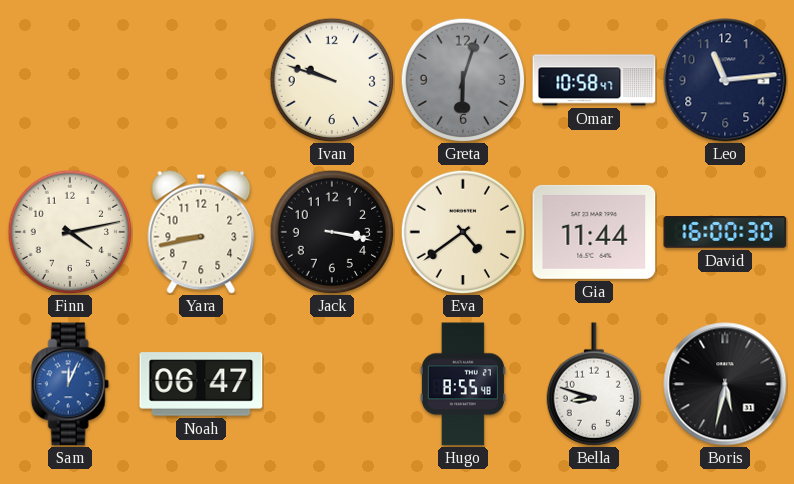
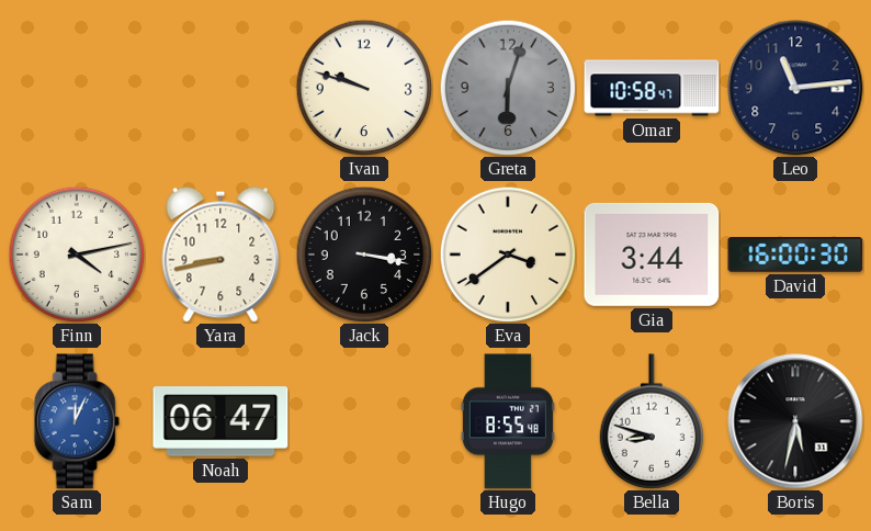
Eva: 4:39 -> 3:39
Gia: 11:44 -> 3:44
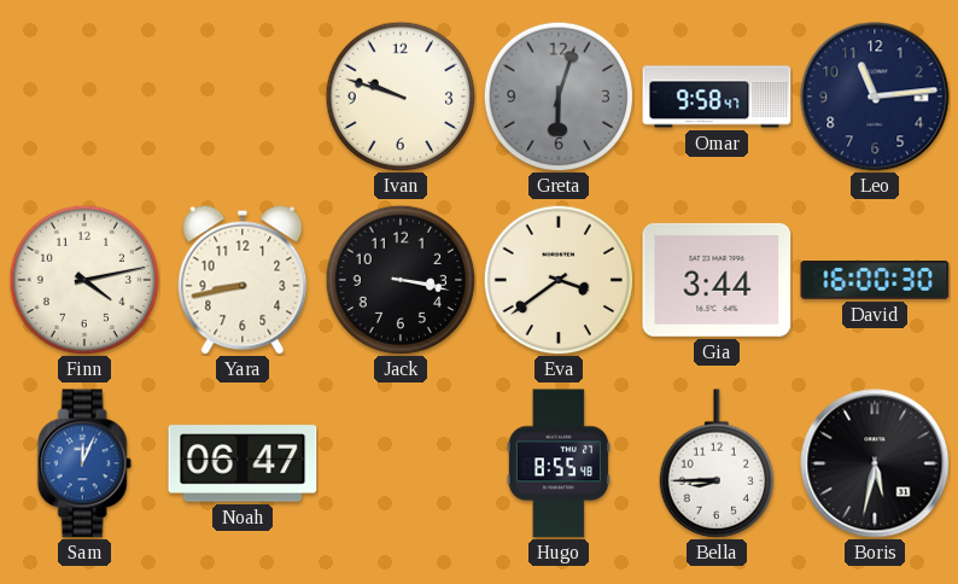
Omar: 10:58 -> 9:58
Bella: 8:48 -> 8:45
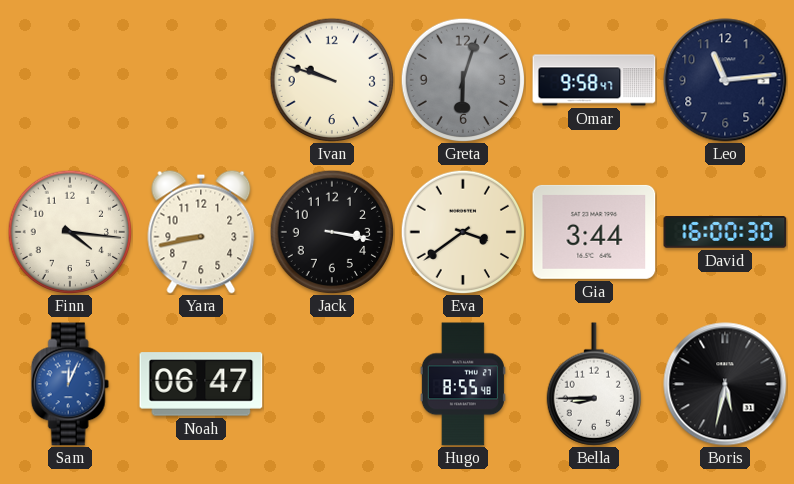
Finn: 4:13 -> 4:16
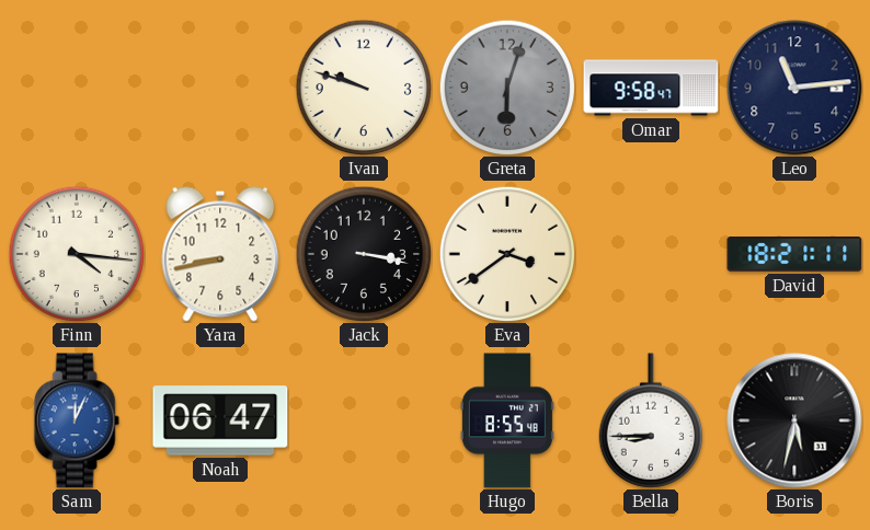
Gia: 3:44 -> none
David: 16:00 -> 18:21
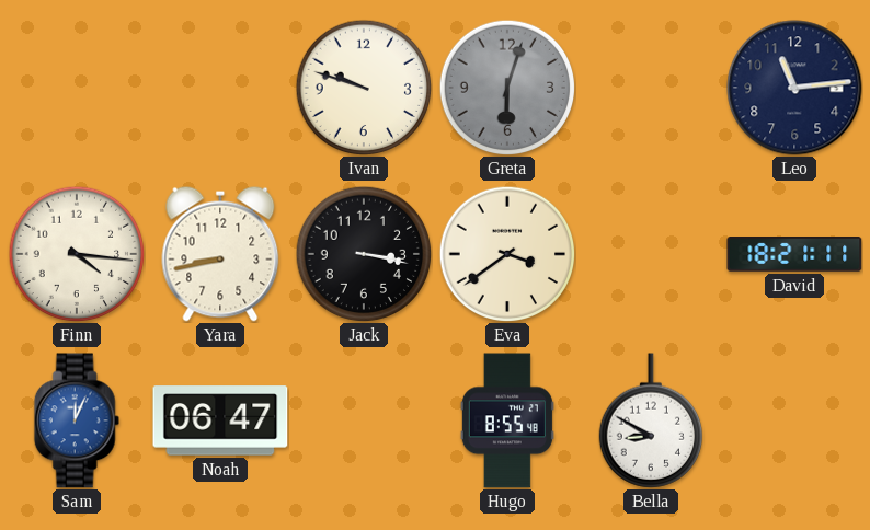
Omar: 9:58 -> none
Bella: 8:45 -> 8:50
Boris: 5:32 -> none
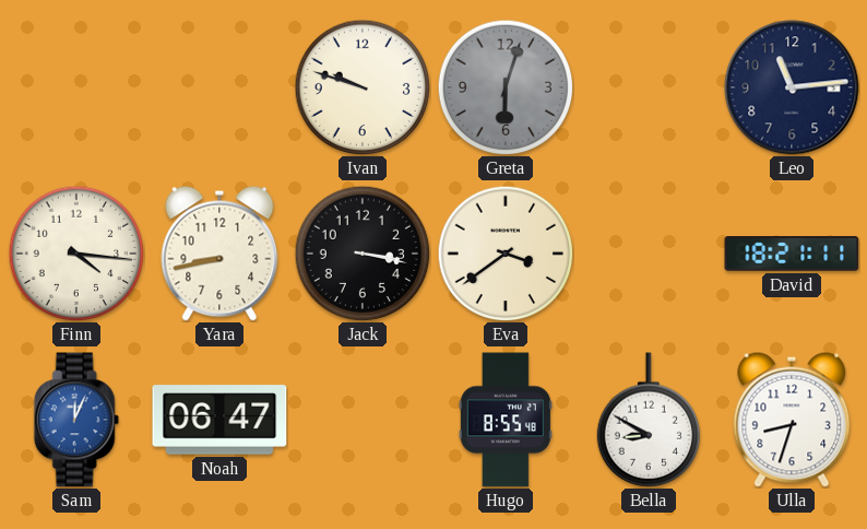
Ulla: none -> 8:33
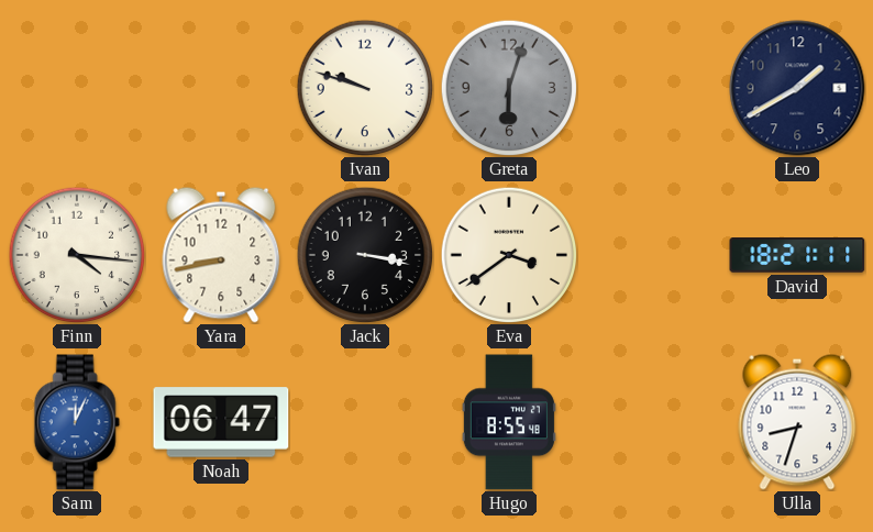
Leo: 11:14 -> 1:40
Bella: 8:50 -> none
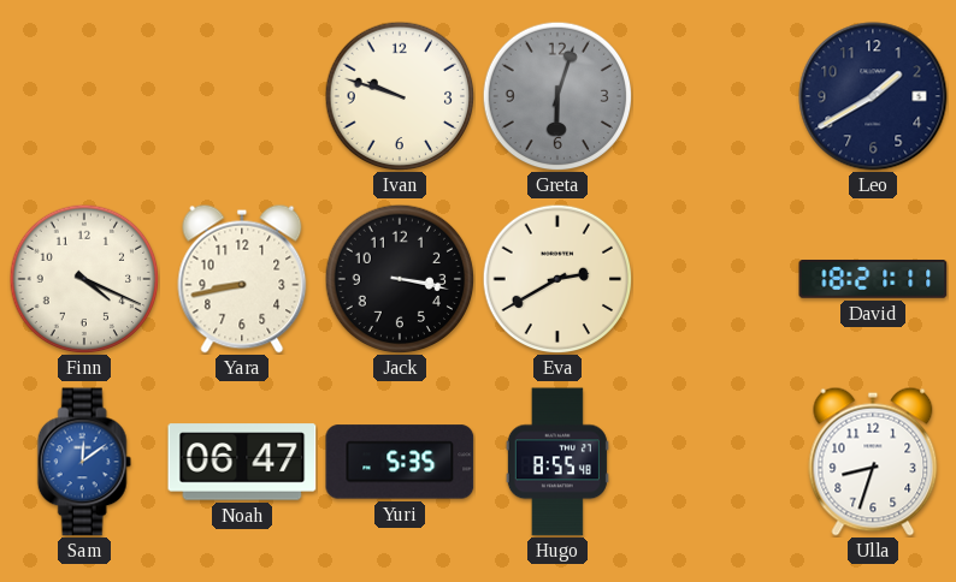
Finn: 4:16 -> 4:19
Eva: 3:39 -> 2:40
Sam: 12:04 -> 12:09
Yuri: none -> 5:35
